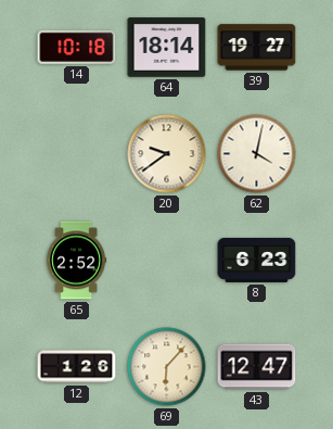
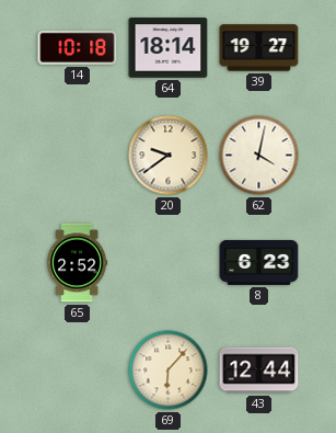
12: 1:26 -> none
43: 12:47 -> 12:44
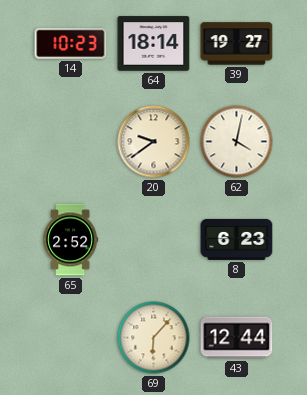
14: 10:18 -> 10:23
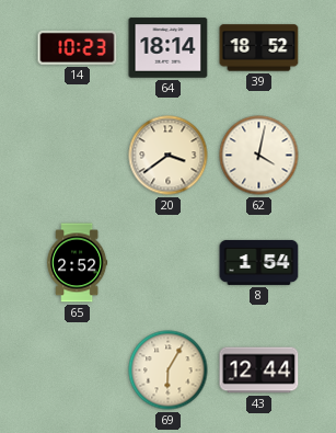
39: 19:27 -> 18:52
20: 9:39 -> 3:39
8: 6:23 -> 1:54
69: 6:07 -> 6:05
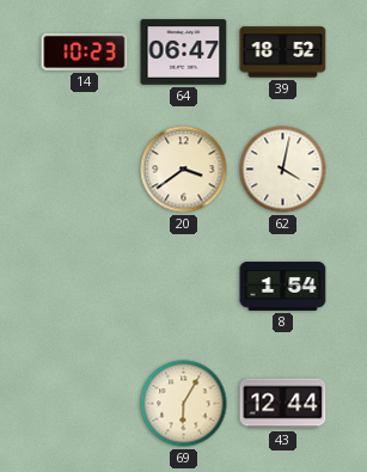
64: 18:14 -> 06:47
65: 2:52 -> none
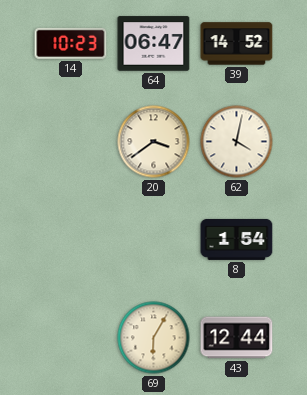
39: 18:52 -> 14:52
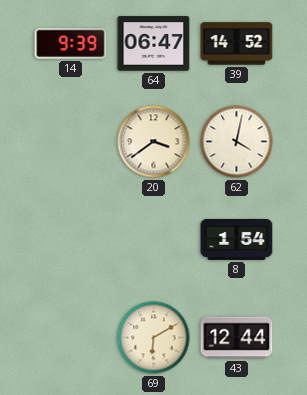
14: 10:23 -> 9:39
69: 6:05 -> 6:10
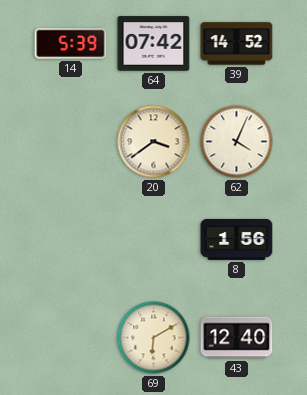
14: 9:39 -> 5:39
64: 06:47 -> 07:42
62: 4:02 -> 4:04
8: 1:54 -> 1:56
43: 12:44 -> 12:40
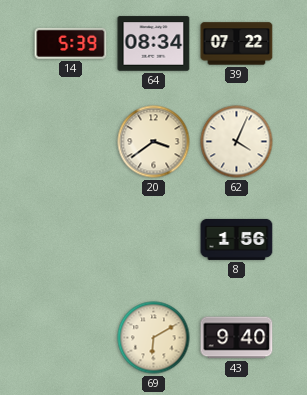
64: 07:42 -> 08:34
39: 14:52 -> 07:22
43: 12:40 -> 9:40
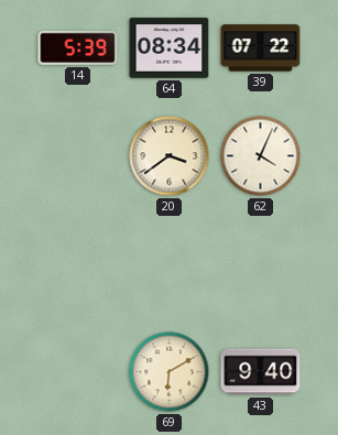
8: 1:56 -> none
